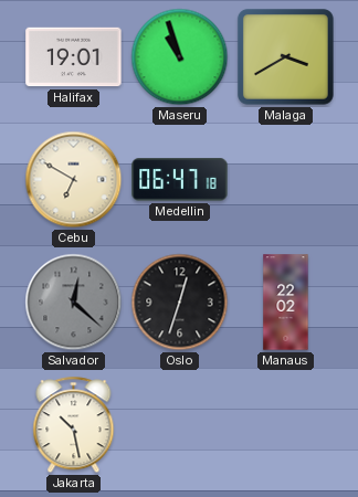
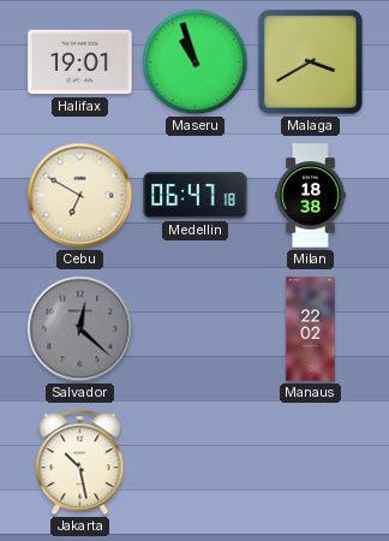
Milan: none -> 18:38
Oslo: 12:33 -> none
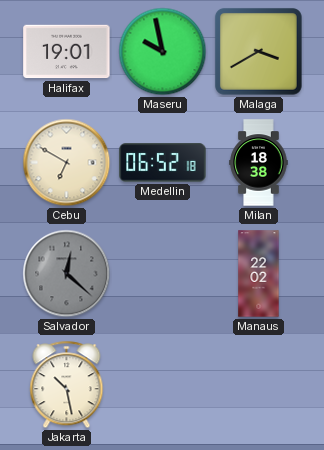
Maseru: 10:57 -> 9:58
Medellin: 06:47 -> 06:52
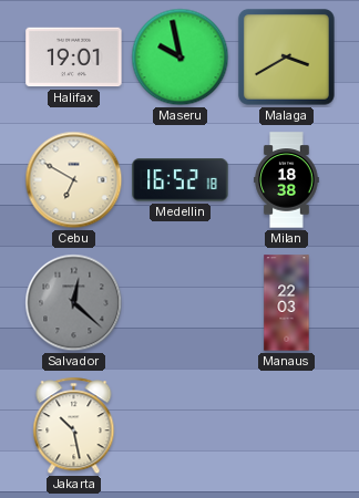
Medellin: 06:52 -> 16:52
Manaus: 22:02 -> 22:03
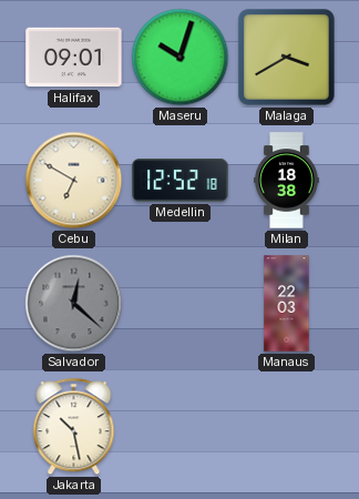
Halifax: 19:01 -> 09:01
Maseru: 9:58 -> 10:03
Medellin: 16:52 -> 12:52
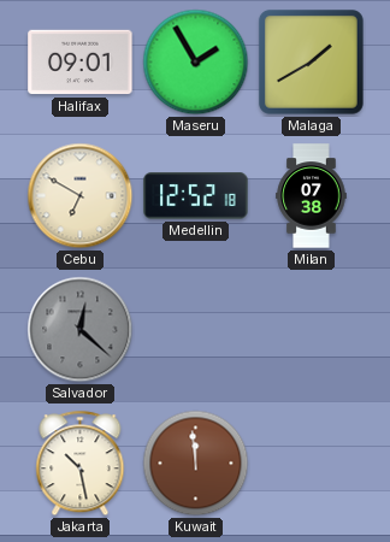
Maseru: 10:03 -> 1:55
Malaga: 3:40 -> 1:40
Milan: 18:38 -> 07:38
Manaus: 22:03 -> none
Kuwait: none -> 11:59
